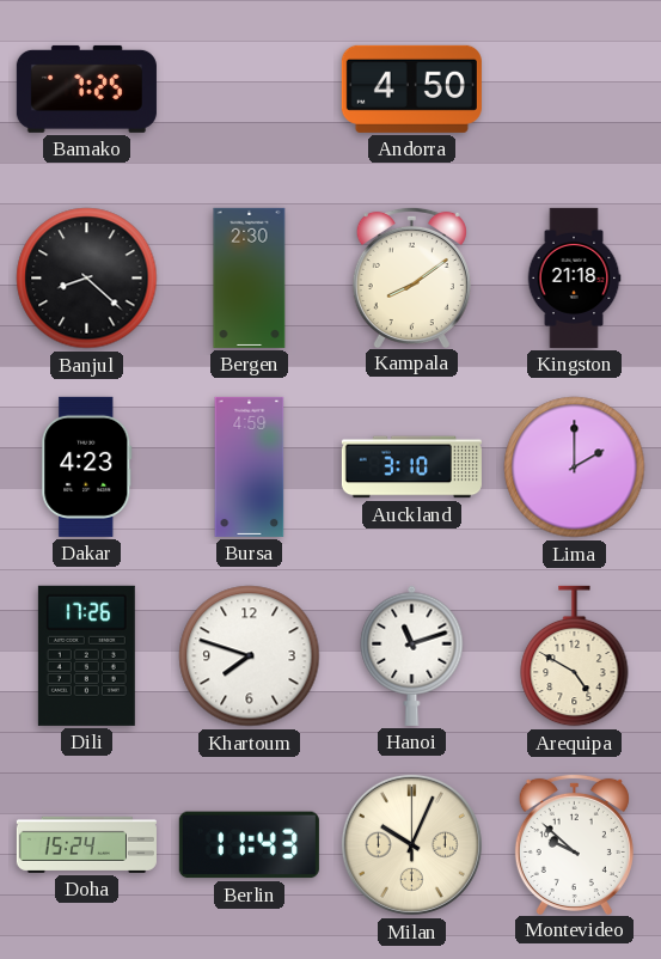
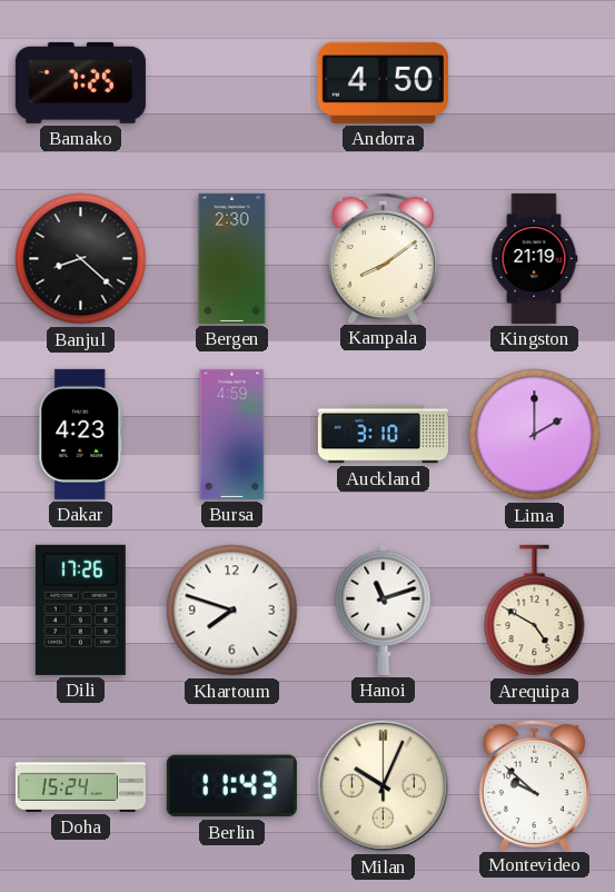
Kingston: 21:18 -> 21:19
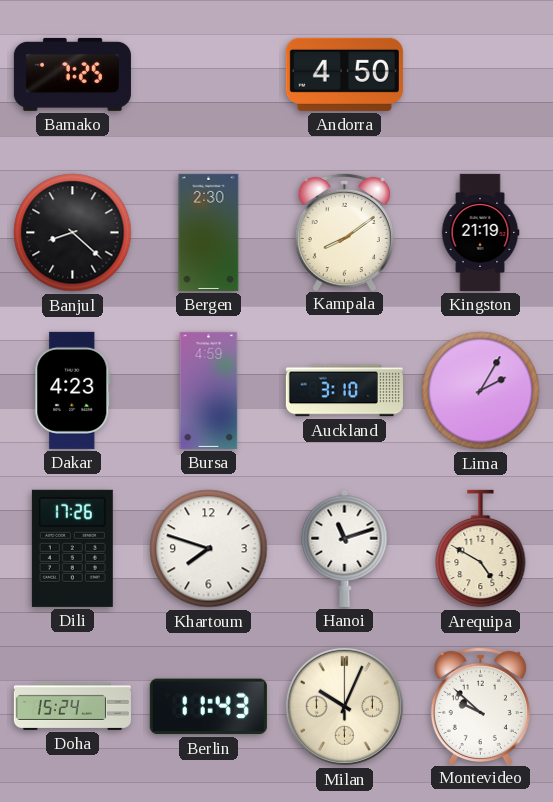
Lima: 2:00 -> 2:05
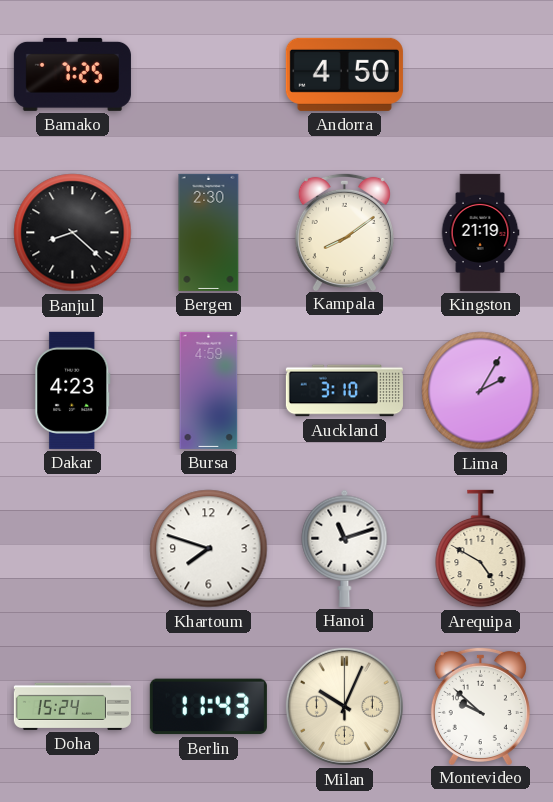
Dili: 17:26 -> none
